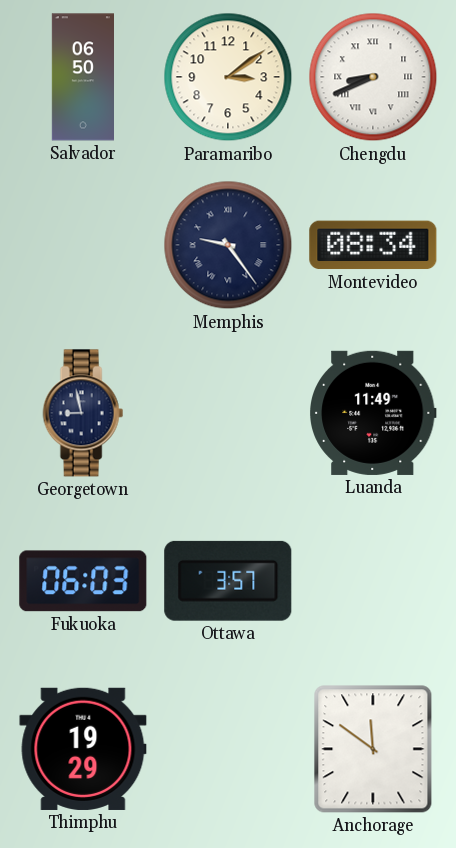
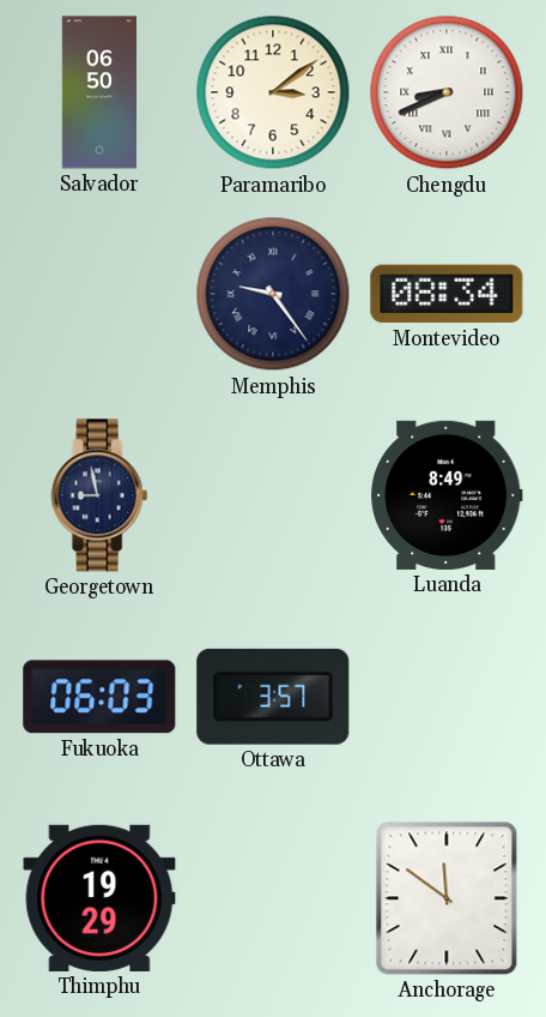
Luanda: 11:49 -> 8:49
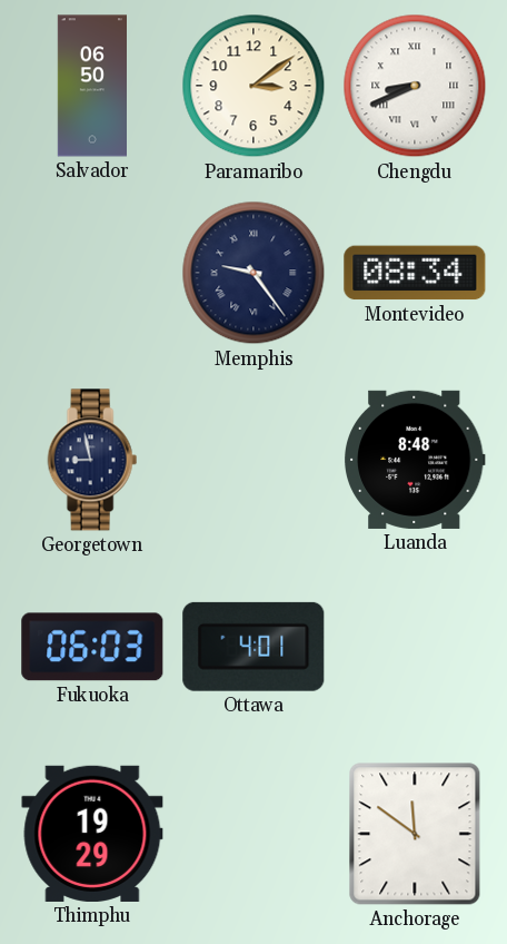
Luanda: 8:49 -> 8:48
Ottawa: 3:57 -> 4:01
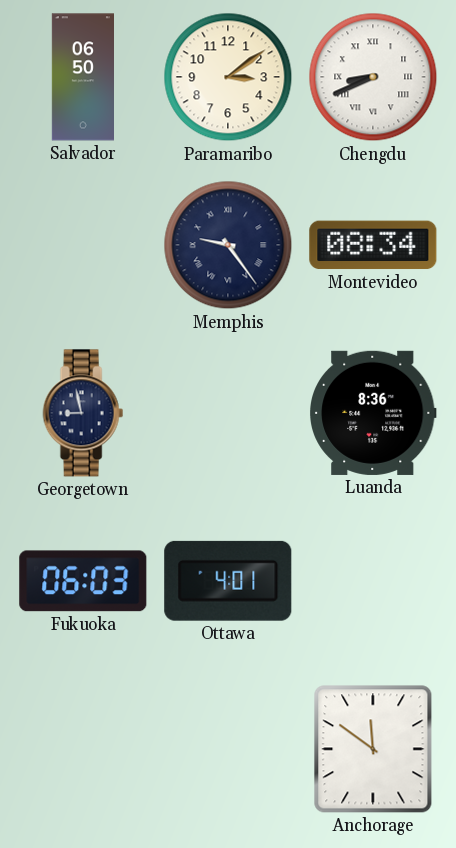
Luanda: 8:48 -> 8:36
Thimphu: 19:29 -> none
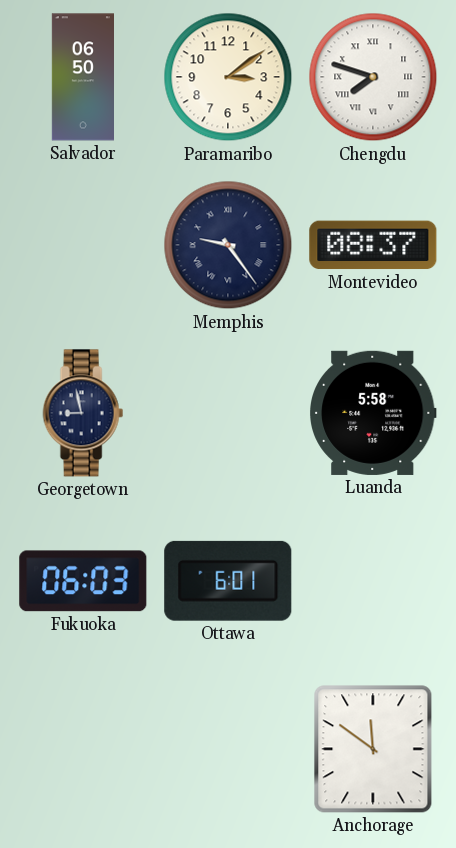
Chengdu: 8:41 -> 7:48
Montevideo: 08:34 -> 08:37
Luanda: 8:36 -> 5:58
Ottawa: 4:01 -> 6:01
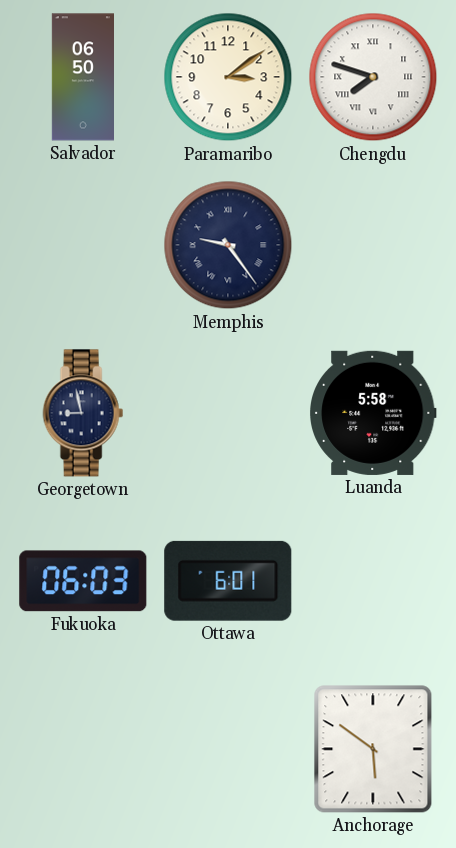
Montevideo: 08:37 -> none
Anchorage: 11:51 -> 5:51
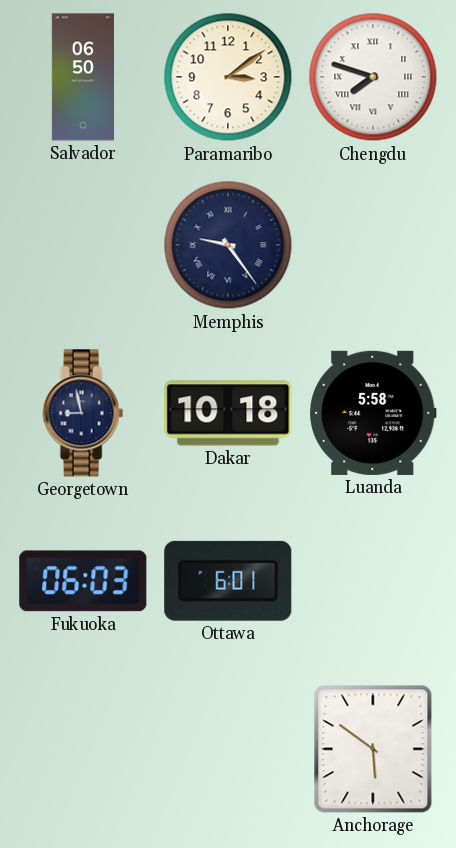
Dakar: none -> 10:18
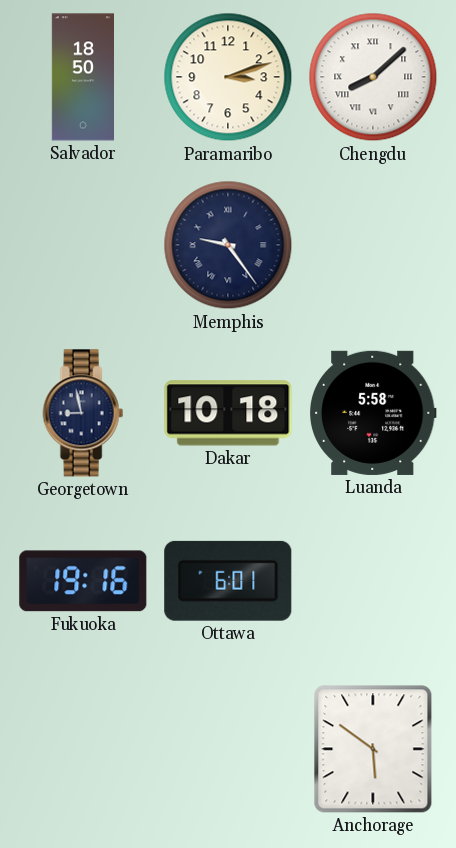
Salvador: 06:50 -> 18:50
Paramaribo: 3:09 -> 3:12
Chengdu: 7:48 -> 8:08
Fukuoka: 06:03 -> 19:16
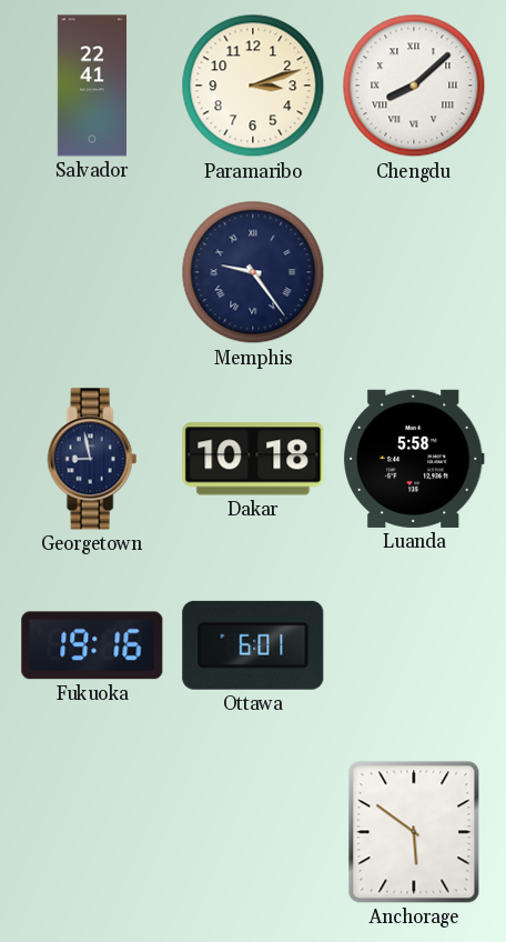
Salvador: 18:50 -> 22:41
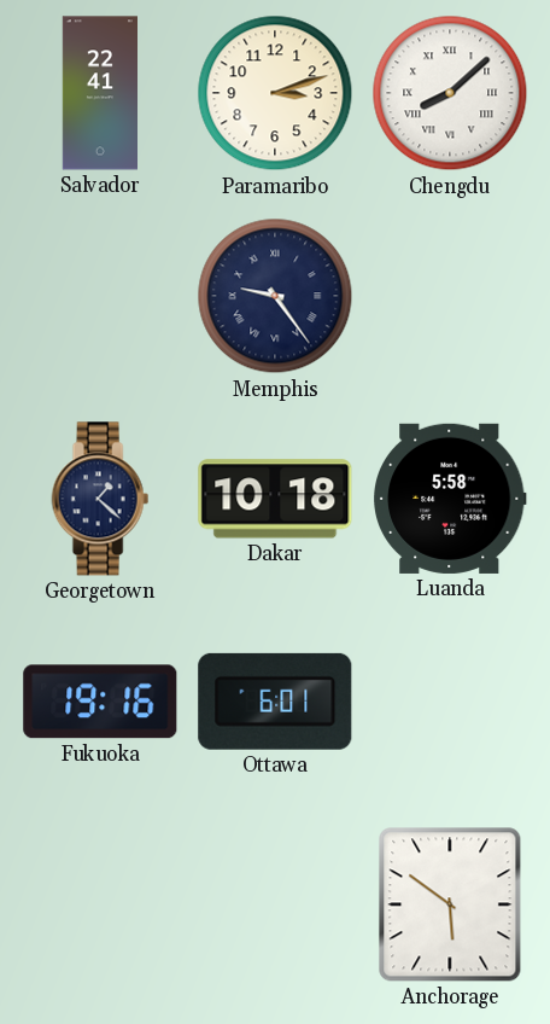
Georgetown: 8:58 -> 1:22
